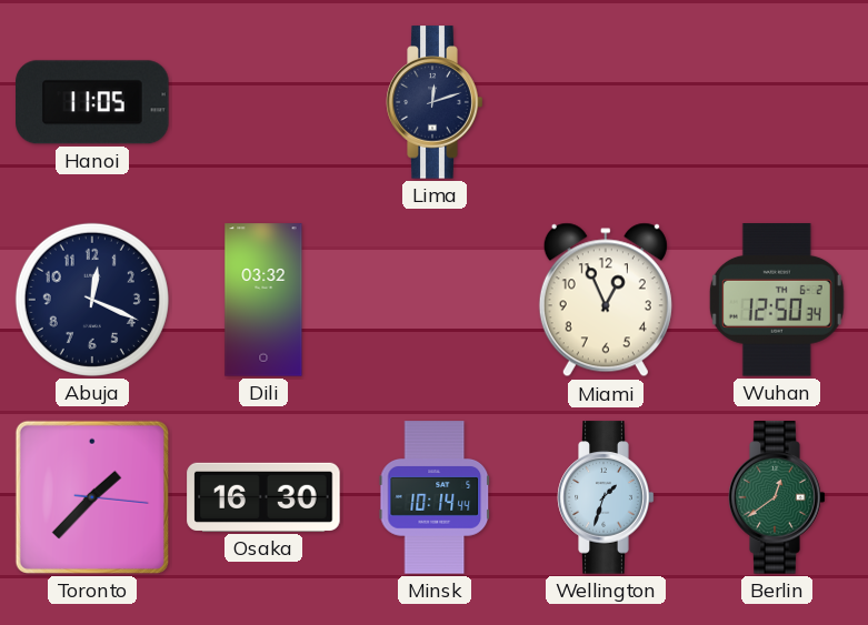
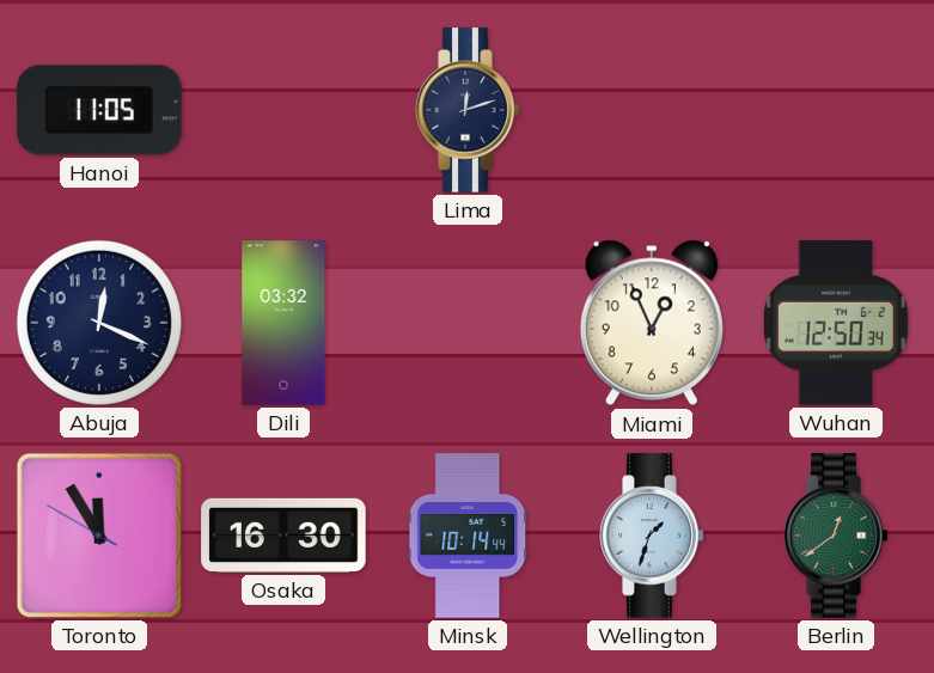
Toronto: 1:37 -> 11:54
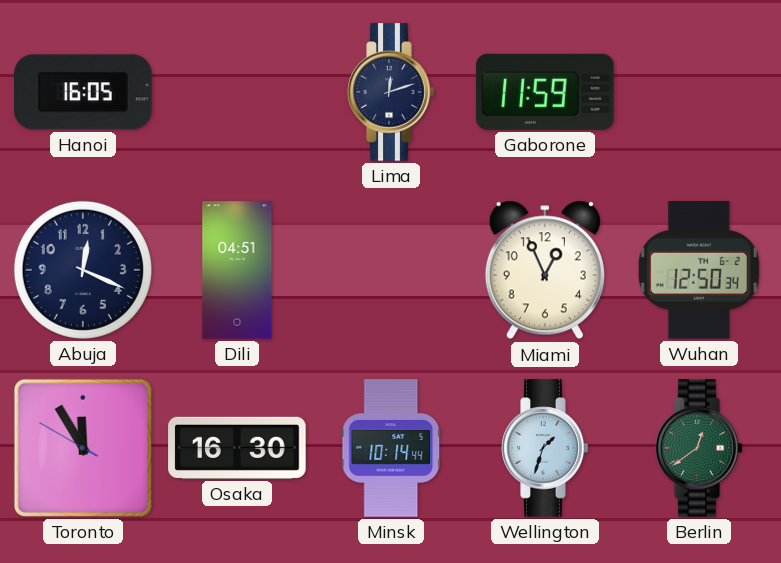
Hanoi: 11:05 -> 16:05
Gaborone: none -> 11:59
Dili: 03:32 -> 04:51
